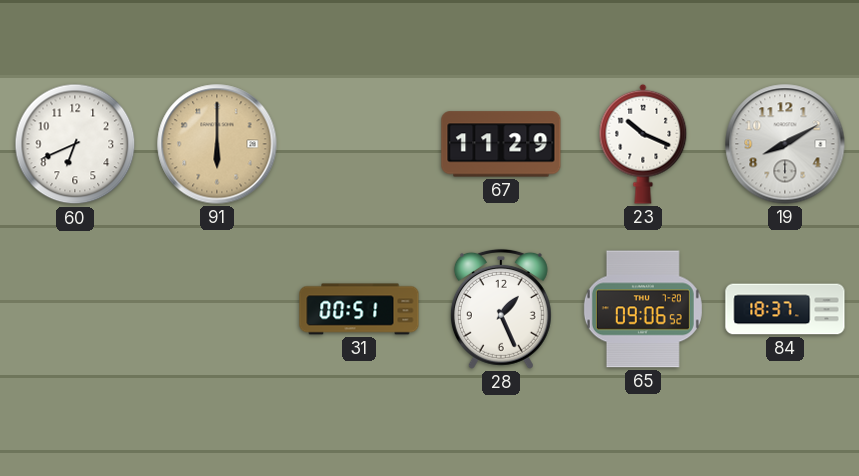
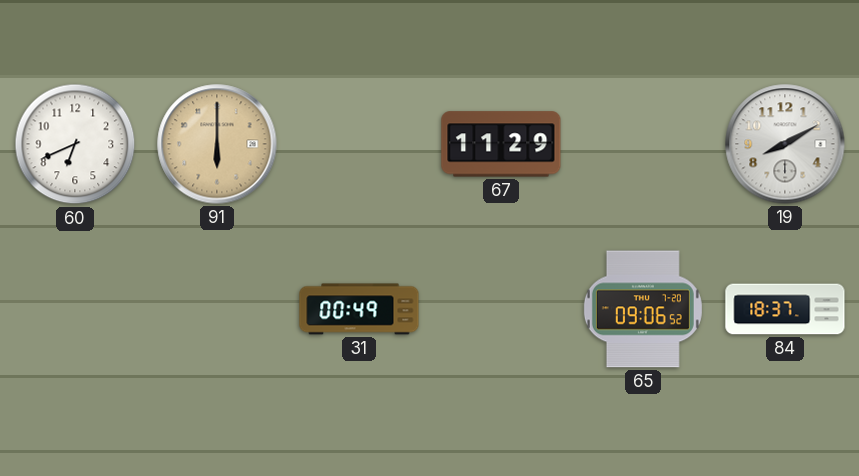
23: 10:19 -> none
31: 00:51 -> 00:49
28: 1:26 -> none
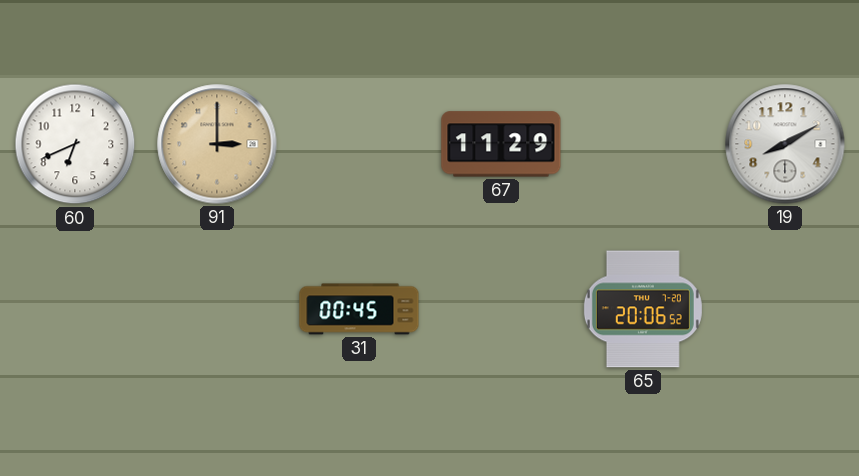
91: 6:00 -> 3:00
31: 00:49 -> 00:45
65: 09:06 -> 20:06
84: 18:37 -> none
